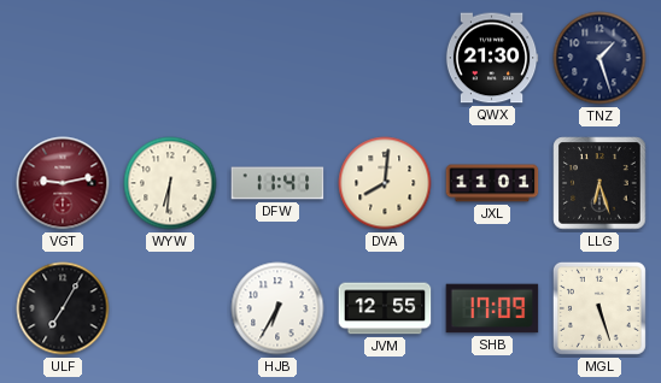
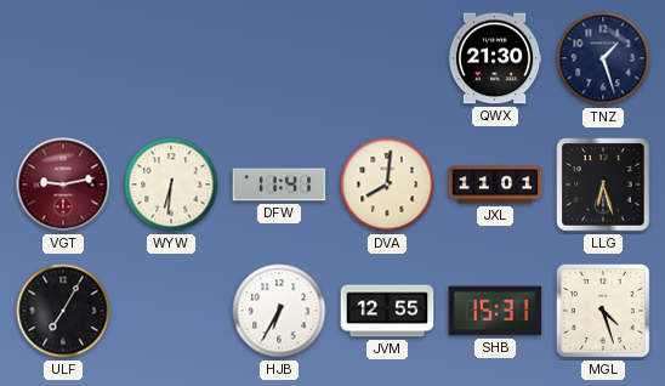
SHB: 17:09 -> 15:31
MGL: 5:27 -> 4:27
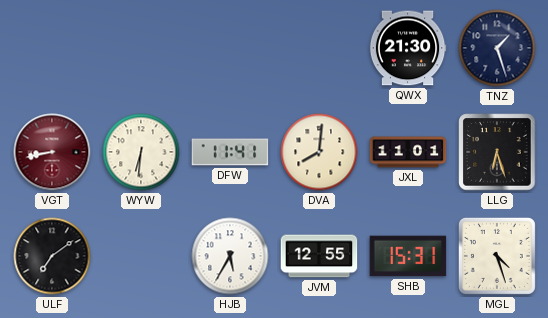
VGT: 9:13 -> 8:43
ULF: 7:05 -> 7:09
HJB: 6:35 -> 5:35
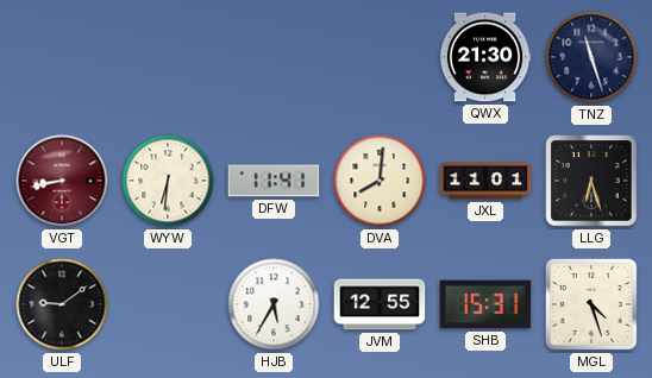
TNZ: 1:27 -> 11:27
ULF: 7:09 -> 9:09
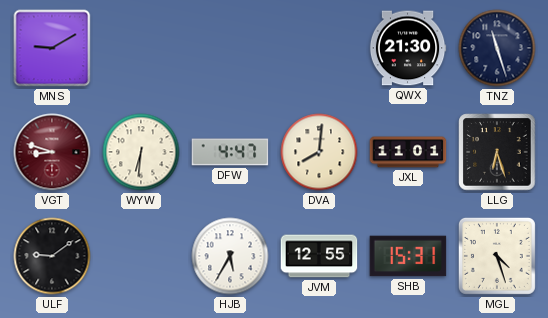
MNS: none -> 9:10
VGT: 8:43 -> 8:48
DFW: 11:41 -> 4:47
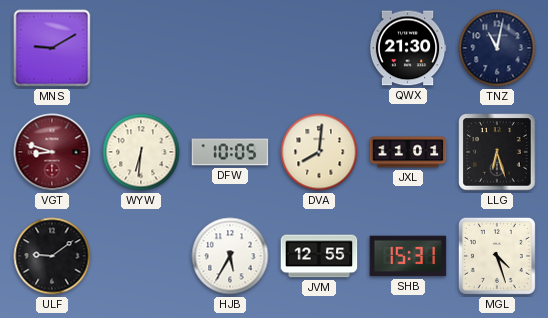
TNZ: 11:27 -> 11:02
DFW: 4:47 -> 10:05
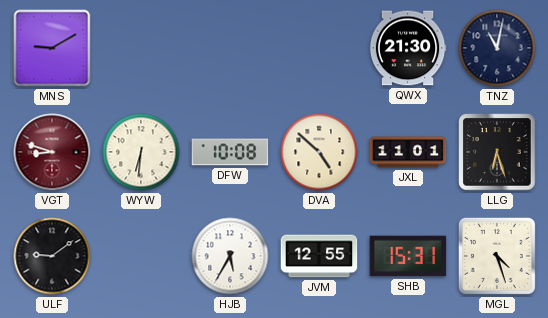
DFW: 10:05 -> 10:08
DVA: 8:01 -> 4:52
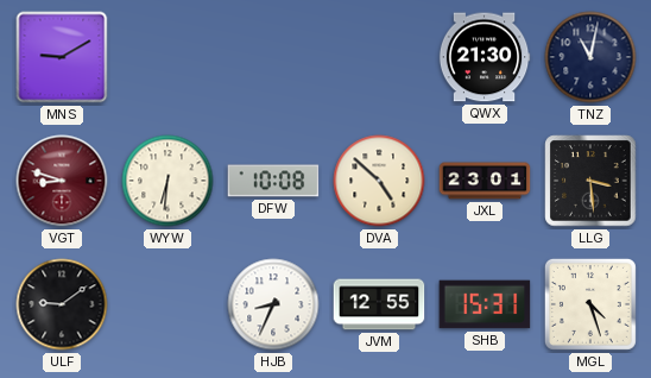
JXL: 11:01 -> 23:01
LLG: 6:27 -> 3:29
HJB: 5:35 -> 8:34
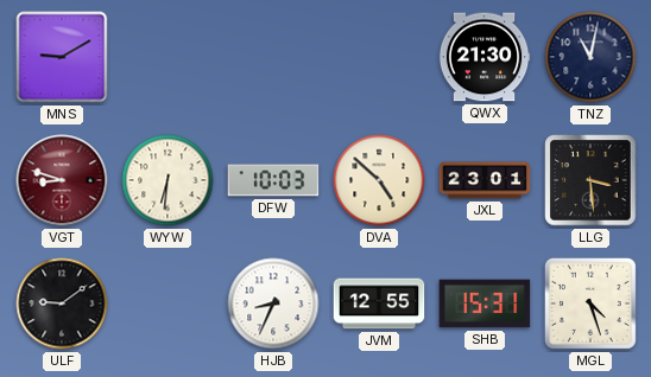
DFW: 10:08 -> 10:03
